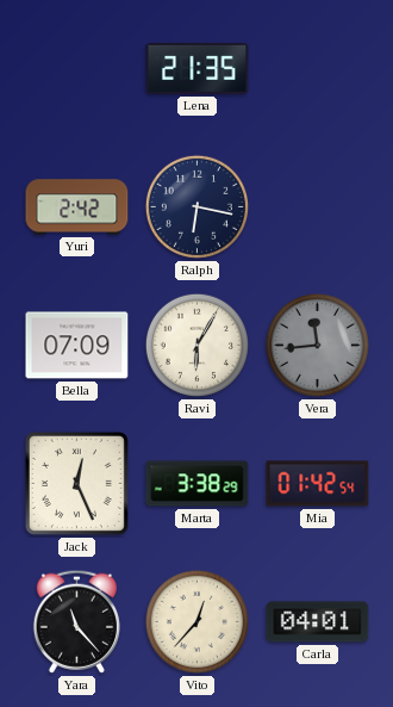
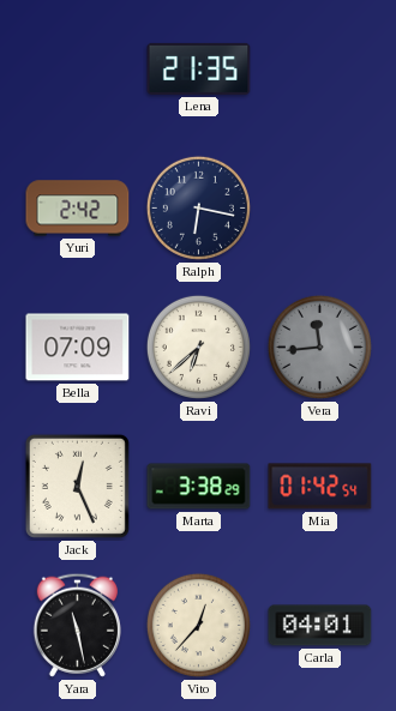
Ravi: 6:05 -> 6:38
Yara: 11:23 -> 11:28
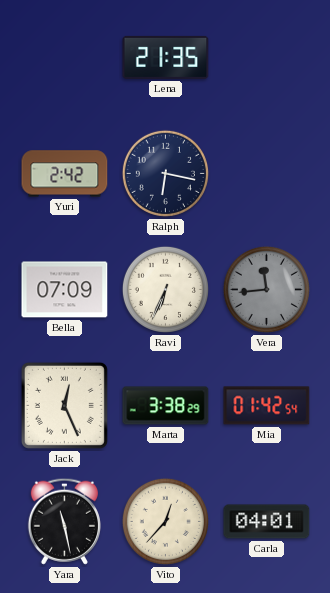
Ravi: 6:38 -> 6:34
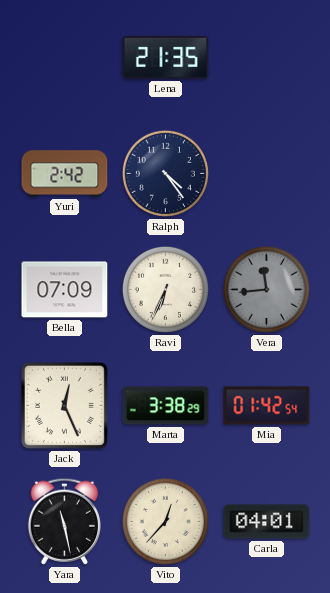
Ralph: 6:17 -> 4:24
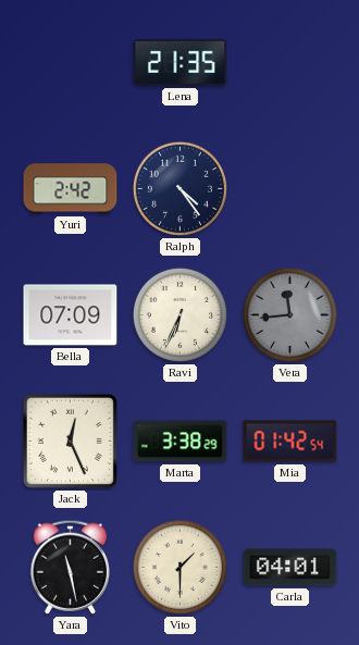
Vito: 12:37 -> 1:30
